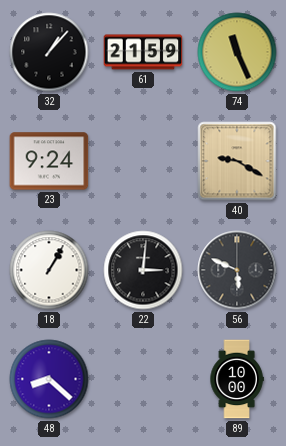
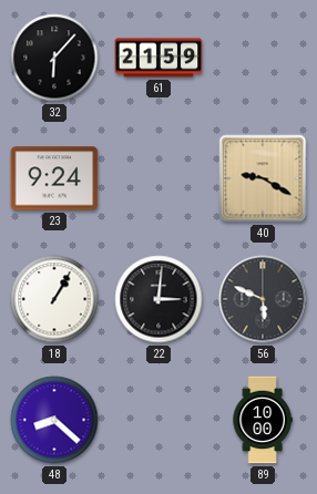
32: 1:07 -> 6:07
74: 11:26 -> none
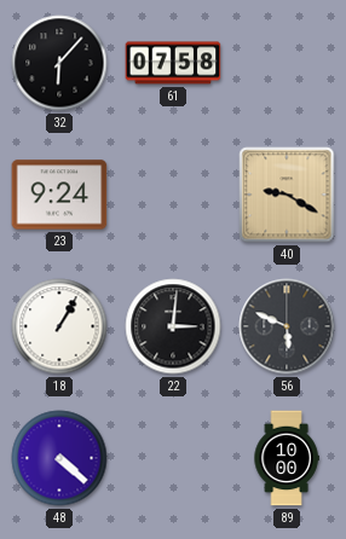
61: 21:59 -> 07:58
48: 8:22 -> 4:22
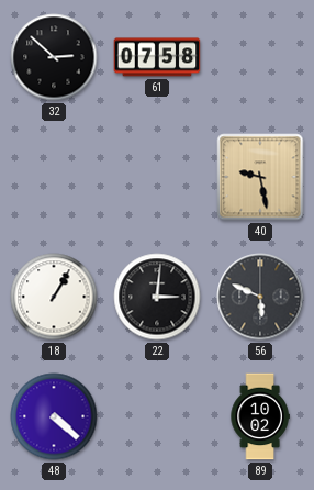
32: 6:07 -> 2:52
23: 9:24 -> none
40: 9:20 -> 9:28
89: 10:00 -> 10:02
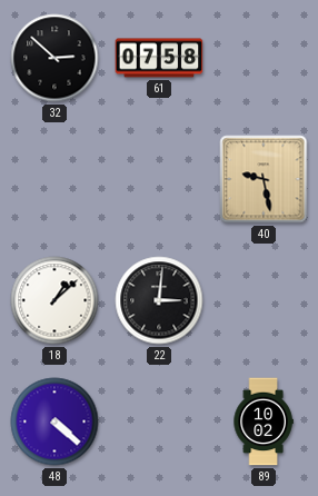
18: 1:05 -> 1:08
56: 5:49 -> none
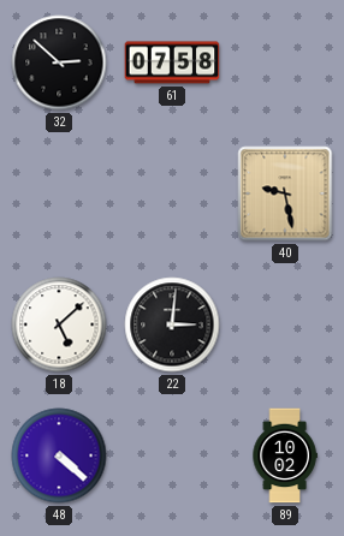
18: 1:08 -> 5:08
